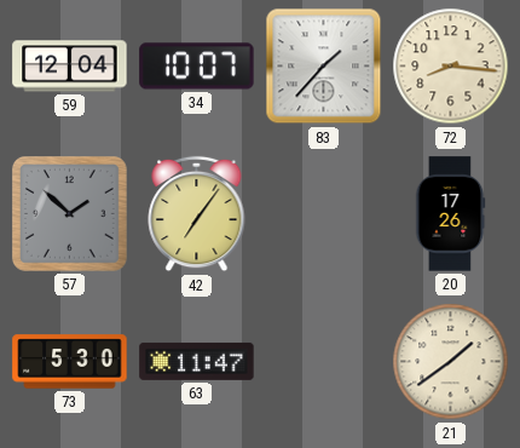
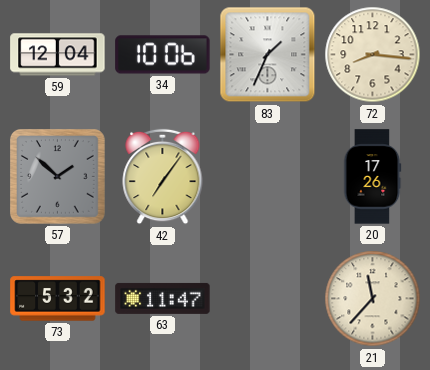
34: 10:07 -> 10:06
83: 1:37 -> 1:34
73: 5:30 -> 5:32
21: 1:39 -> 11:37
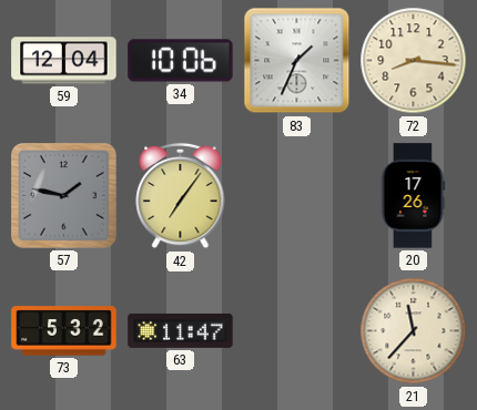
57: 1:52 -> 1:47
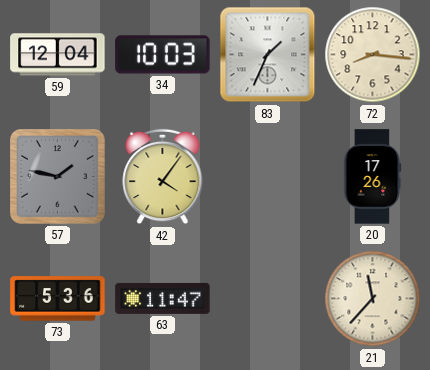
34: 10:06 -> 10:03
42: 7:06 -> 4:06
73: 5:32 -> 5:36
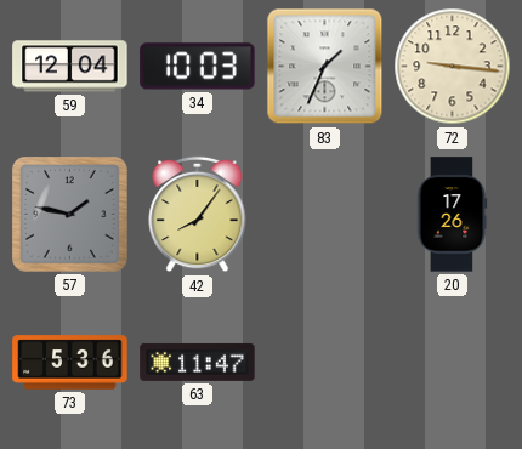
72: 8:16 -> 9:16
42: 4:06 -> 8:06
21: 11:37 -> none
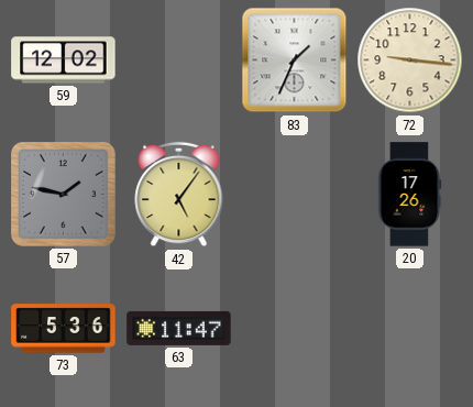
59: 12:04 -> 12:02
34: 10:03 -> none
42: 8:06 -> 5:06
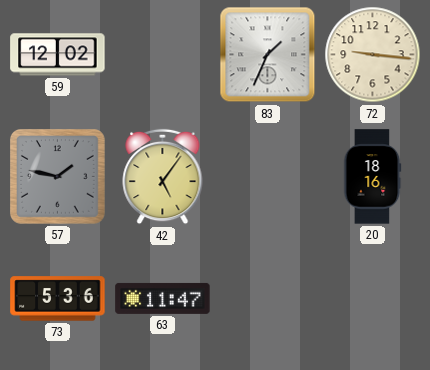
20: 17:26 -> 18:16
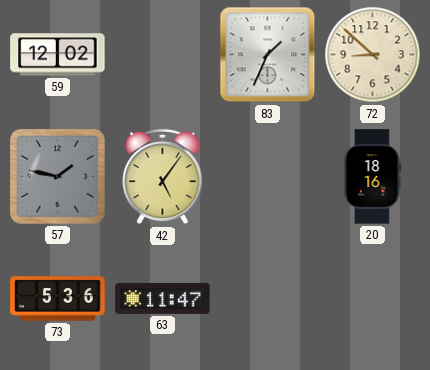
72: 9:16 -> 8:52
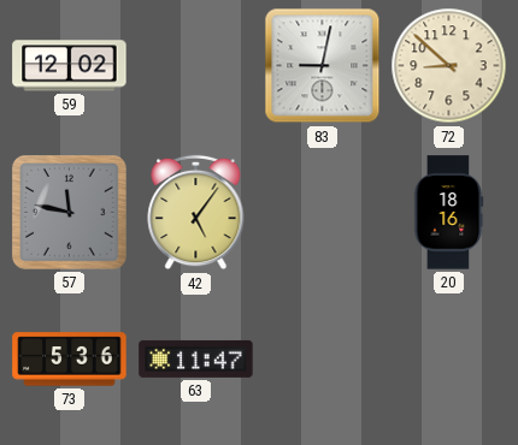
83: 1:34 -> 9:02
57: 1:47 -> 11:47
